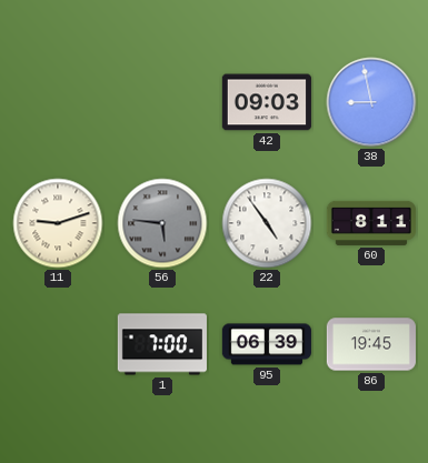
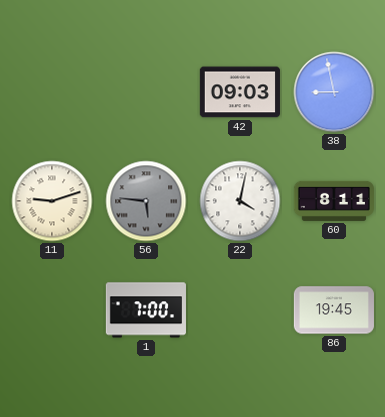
22: 4:54 -> 4:02
95: 06:39 -> none
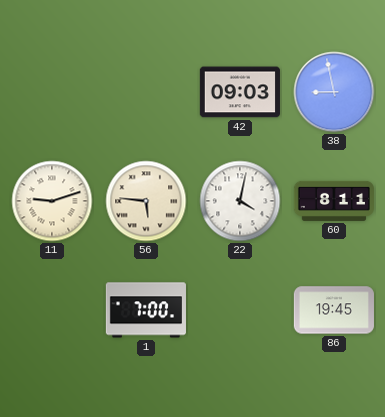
56 dial: grey -> cream
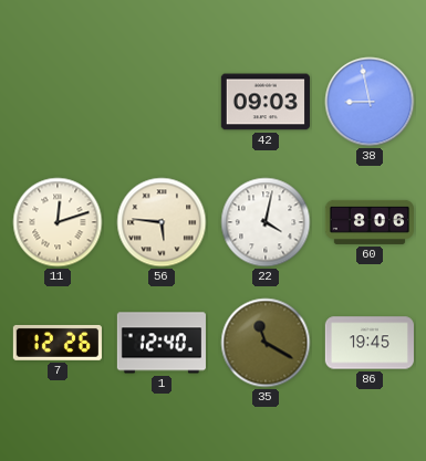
11: 9:12 -> 12:12
60: 8:11 -> 8:06
7: none -> 12:26
1: 7:00 -> 12:40
35: none -> 11:20
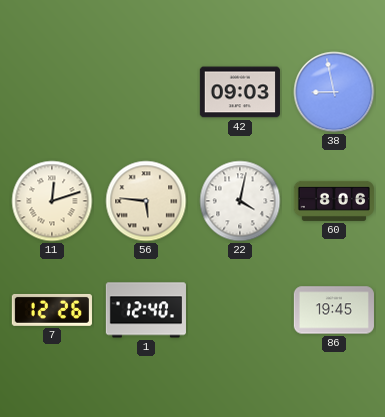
35: 11:20 -> none
